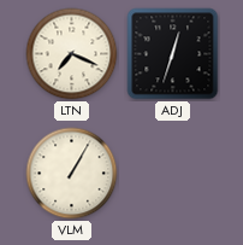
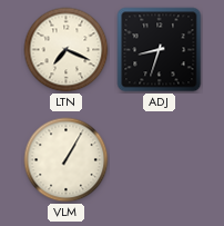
ADJ: 12:33 -> 8:33
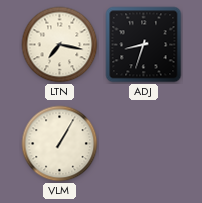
LTN: 7:19 -> 7:17
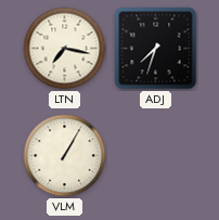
ADJ: 8:33 -> 7:33
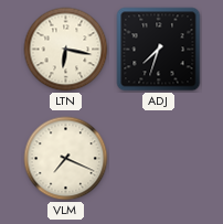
LTN: 7:17 -> 6:17
VLM: 1:05 -> 7:19
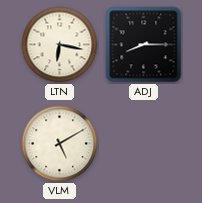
ADJ: 7:33 -> 8:15
VLM: 7:19 -> 5:10
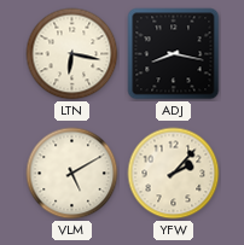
ADJ: 8:15 -> 8:17
YFW: none -> 2:07
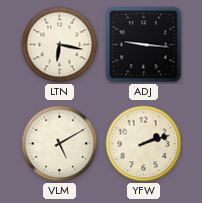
ADJ: 8:17 -> 9:16
YFW: 2:07 -> 2:12
